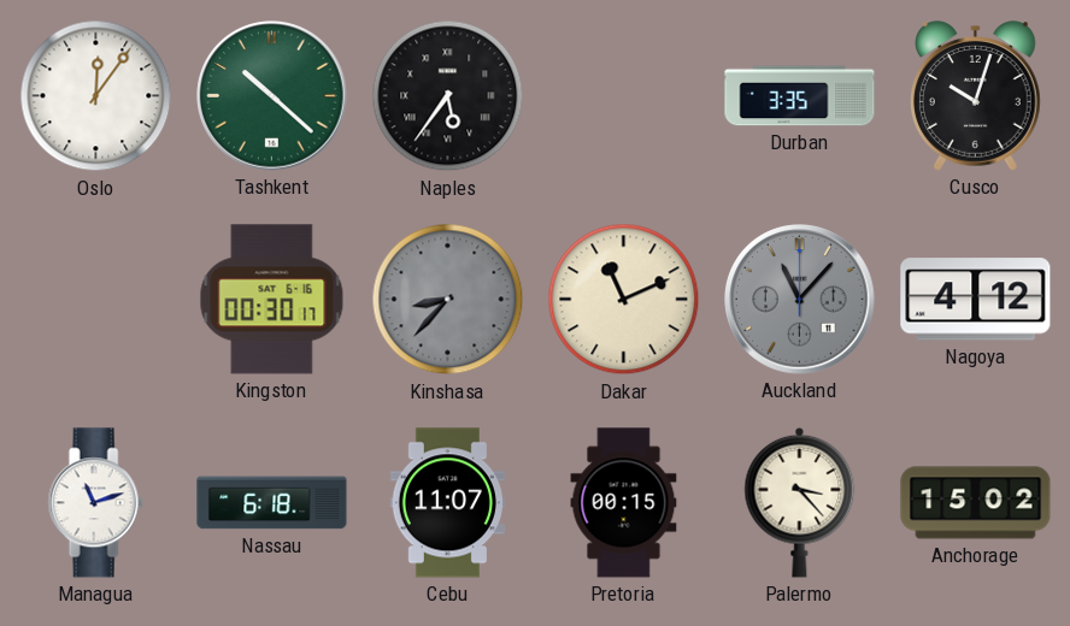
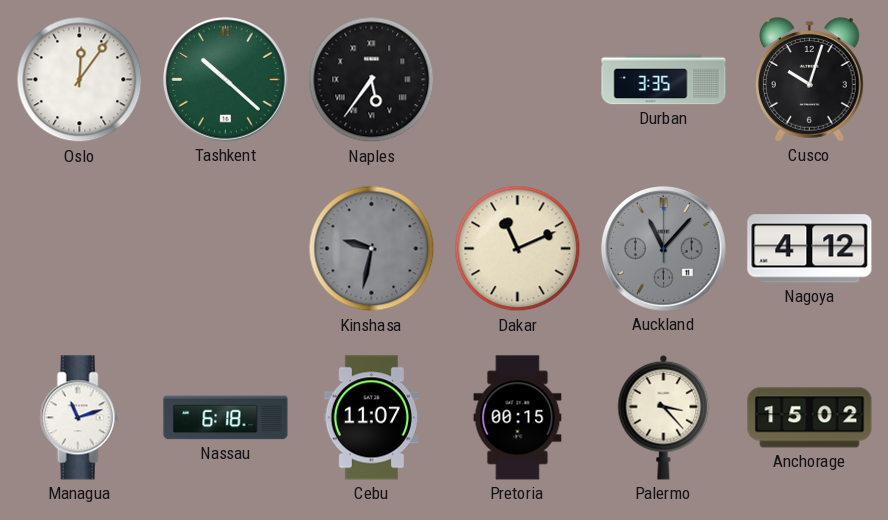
Kingston: 00:30 -> none
Kinshasa: 8:37 -> 9:32
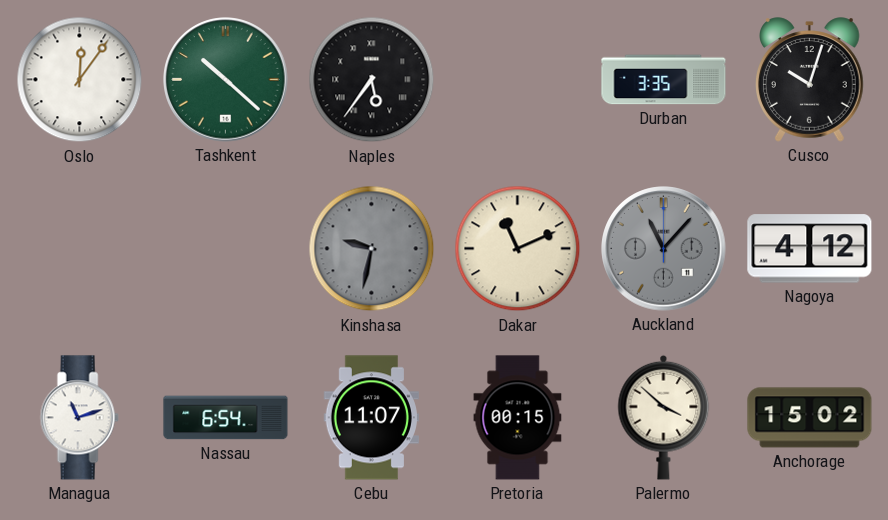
Nassau: 6:18 -> 6:54
Palermo: 3:23 -> 3:52
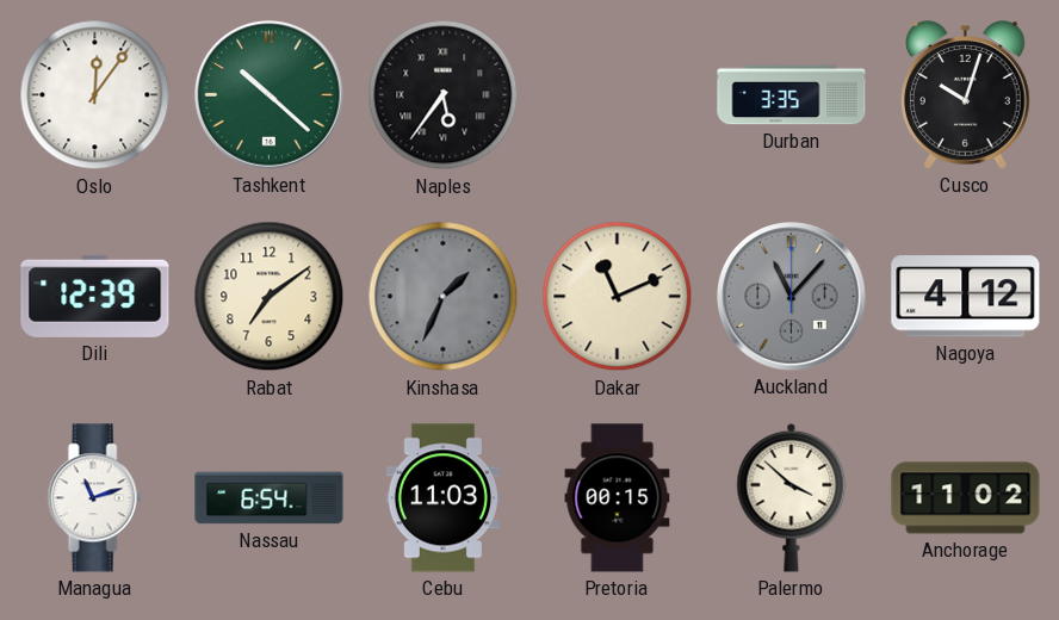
Dili: none -> 12:39
Rabat: none -> 7:09
Kinshasa: 9:32 -> 1:34
Cebu: 11:07 -> 11:03
Anchorage: 15:02 -> 11:02
